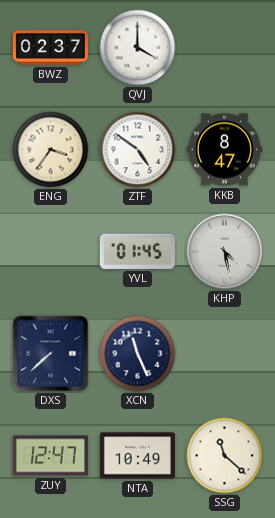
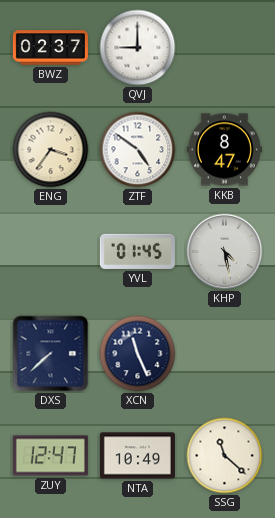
QVJ: 4:00 -> 9:00
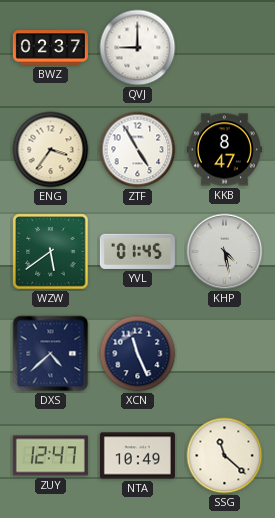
ZTF: 4:51 -> 4:55
WZW: none -> 5:39
DXS: 7:38 -> 4:38
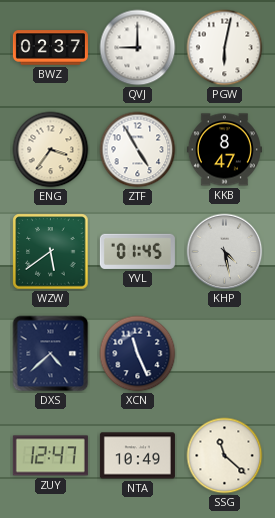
PGW: none -> 6:02
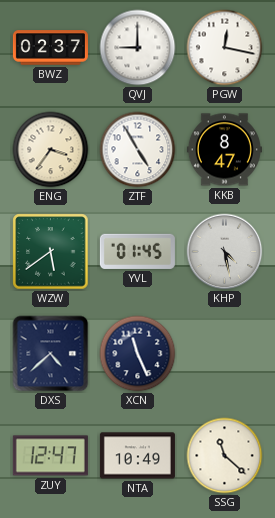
PGW: 6:02 -> 12:17
